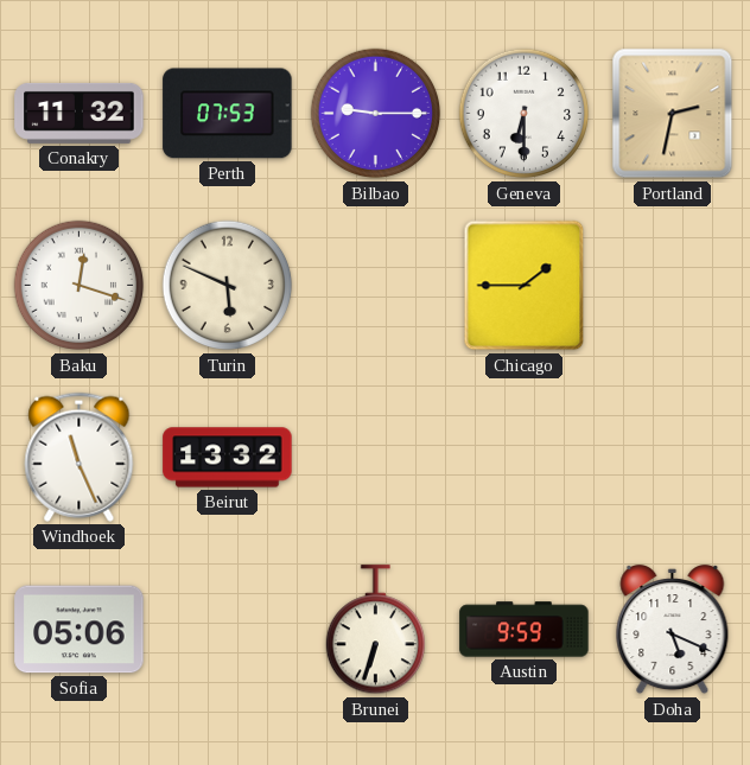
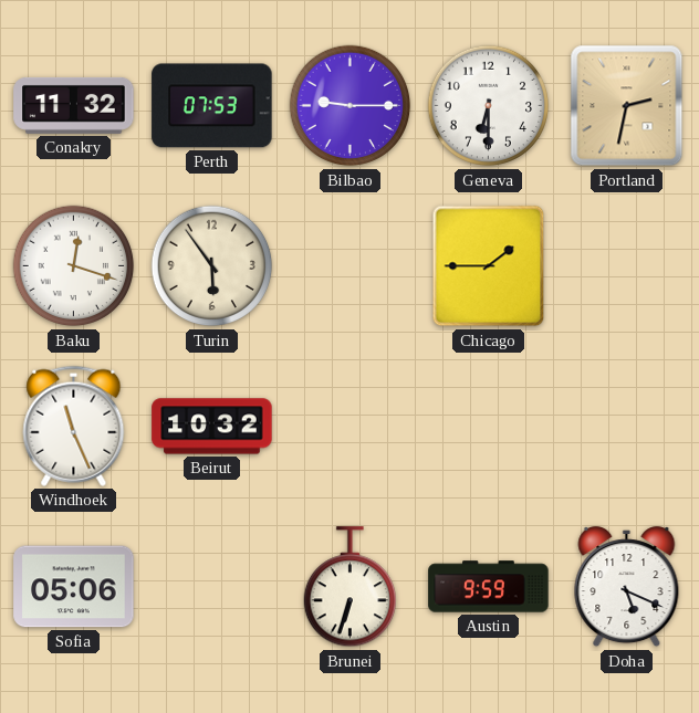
Turin: 5:49 -> 5:54
Beirut: 13:32 -> 10:32
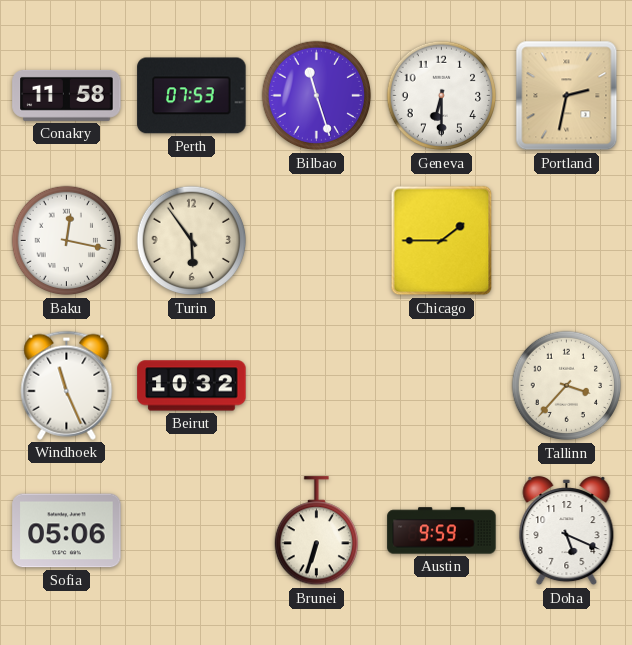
Conakry: 11:32 -> 11:58
Bilbao: 9:15 -> 11:27
Baku: 12:18 -> 12:17
Tallinn: none -> 3:37
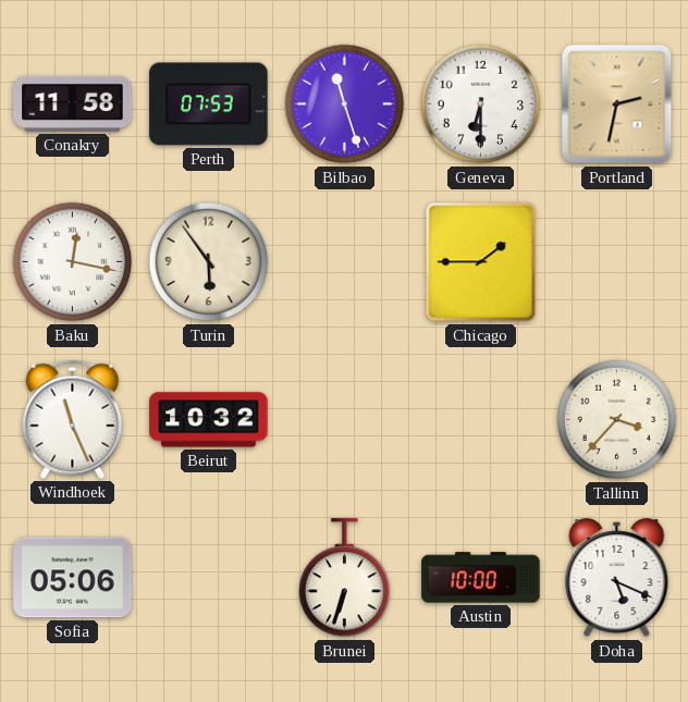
Austin: 9:59 -> 10:00
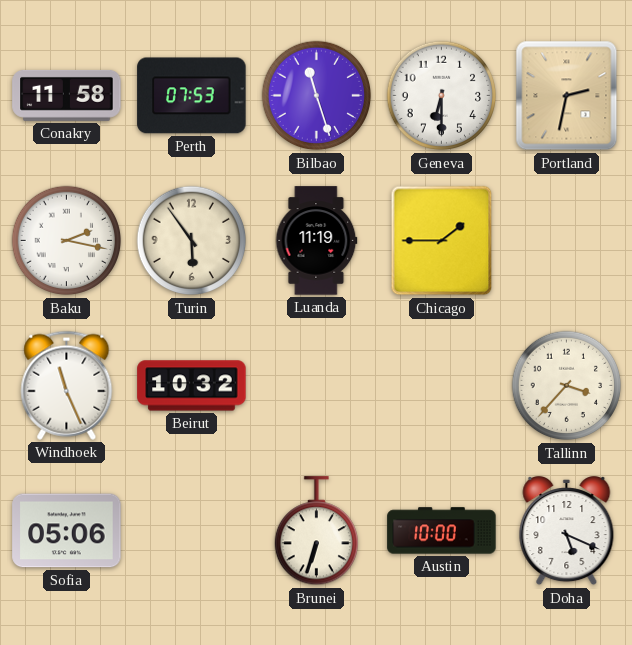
Baku: 12:17 -> 2:17
Luanda: none -> 11:19
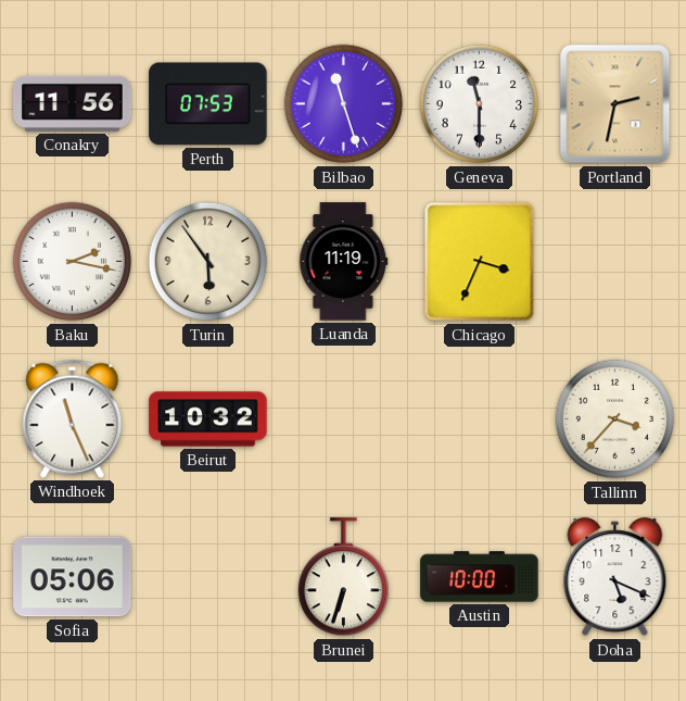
Conakry: 11:58 -> 11:56
Geneva: 6:30 -> 11:30
Chicago: 1:45 -> 3:34
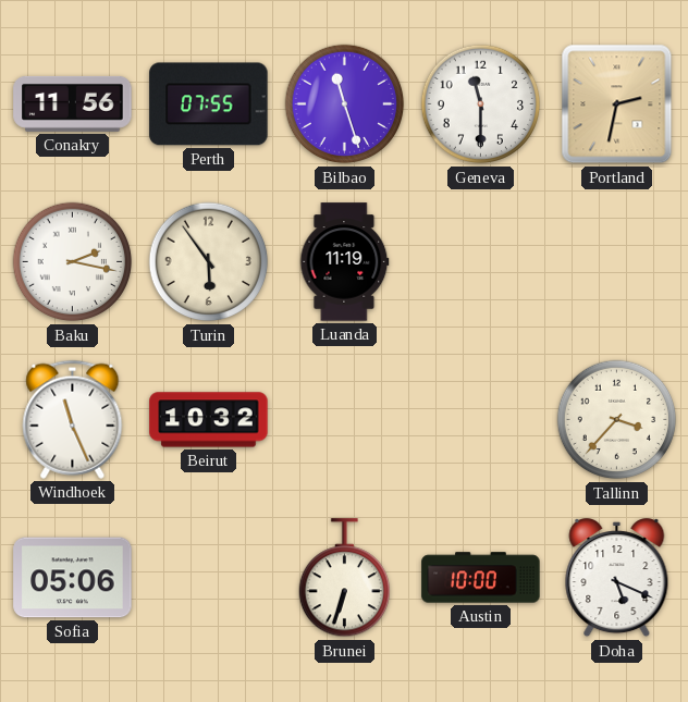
Perth: 07:53 -> 07:55
Chicago: 3:34 -> none
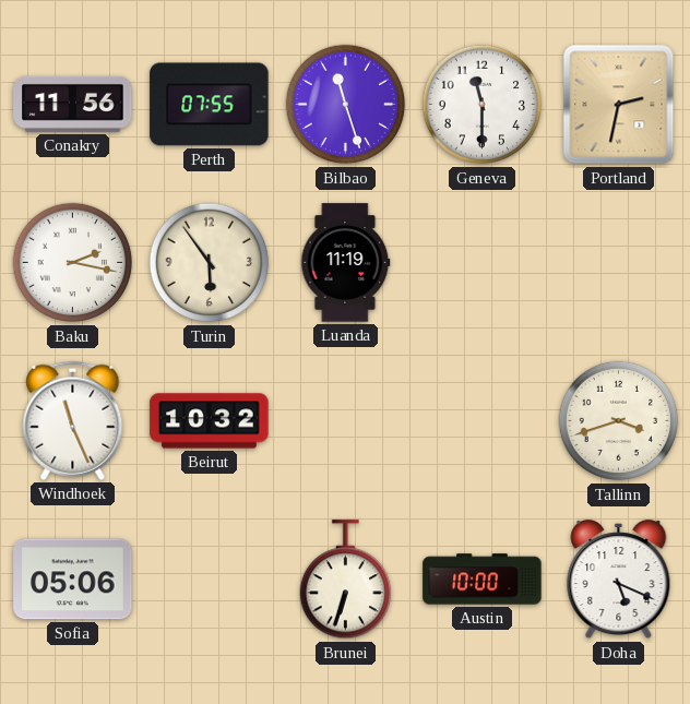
Tallinn: 3:37 -> 3:42
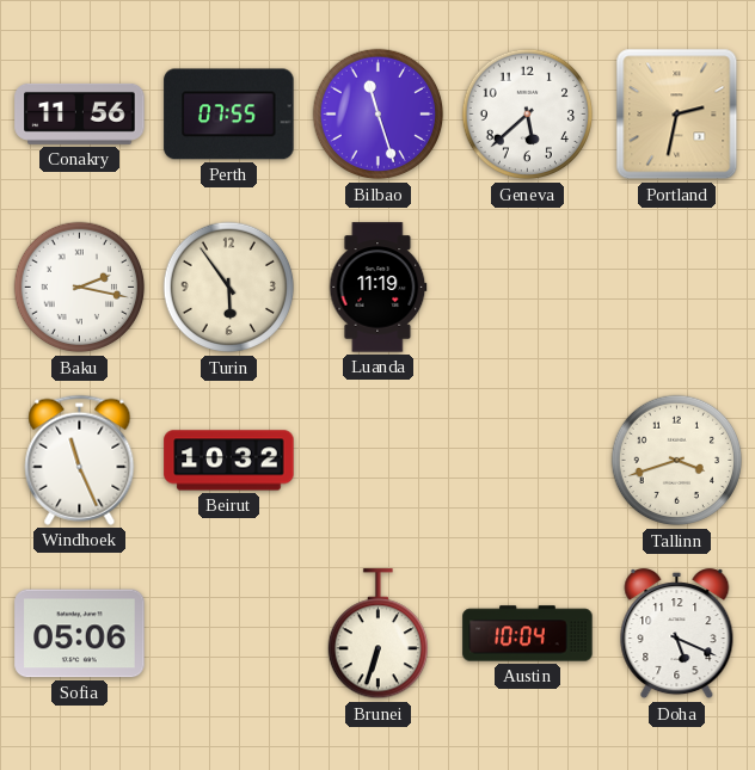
Geneva: 11:30 -> 5:38
Austin: 10:00 -> 10:04
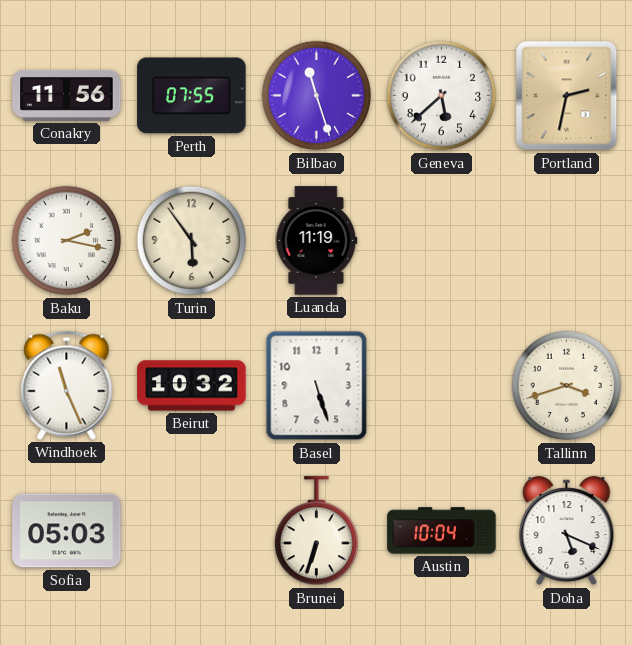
Basel: none -> 5:27
Sofia: 05:06 -> 05:03
